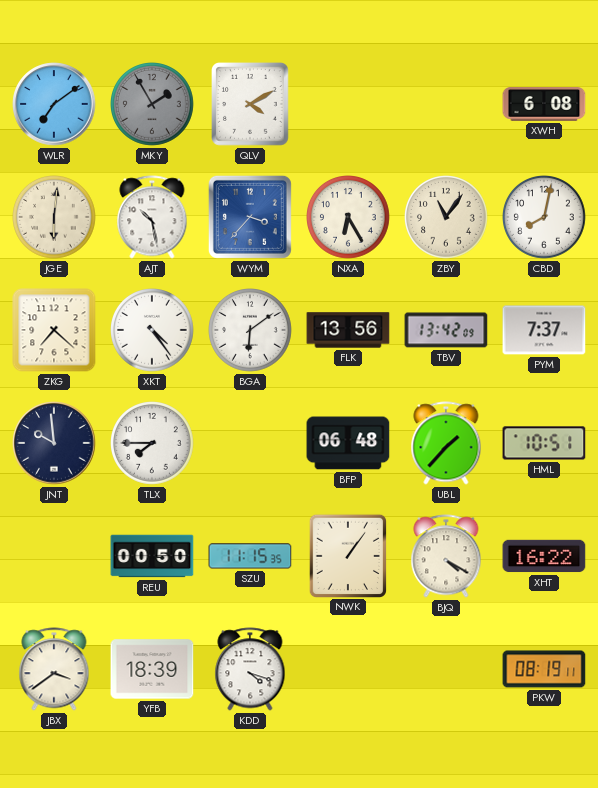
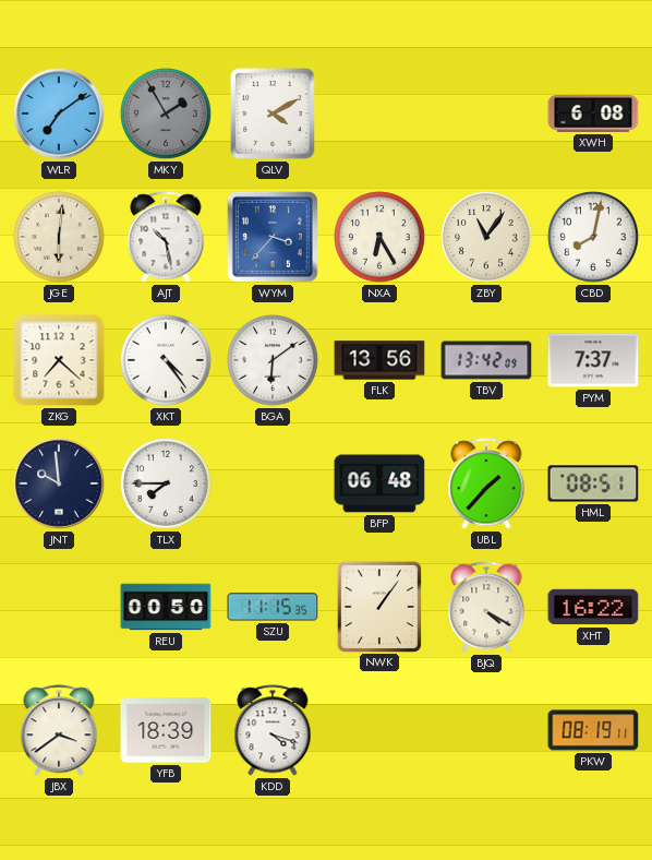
HML: 10:51 -> 08:51
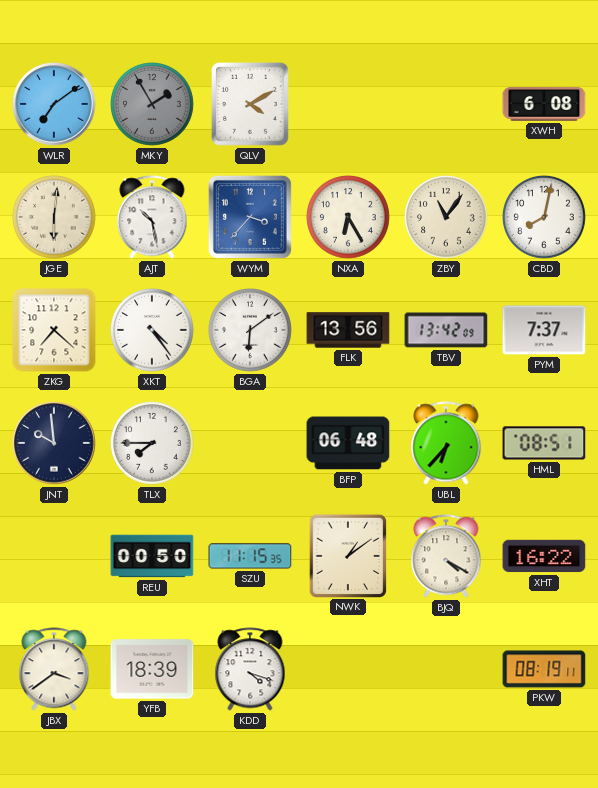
UBL: 1:37 -> 6:37
NWK: 1:06 -> 1:09
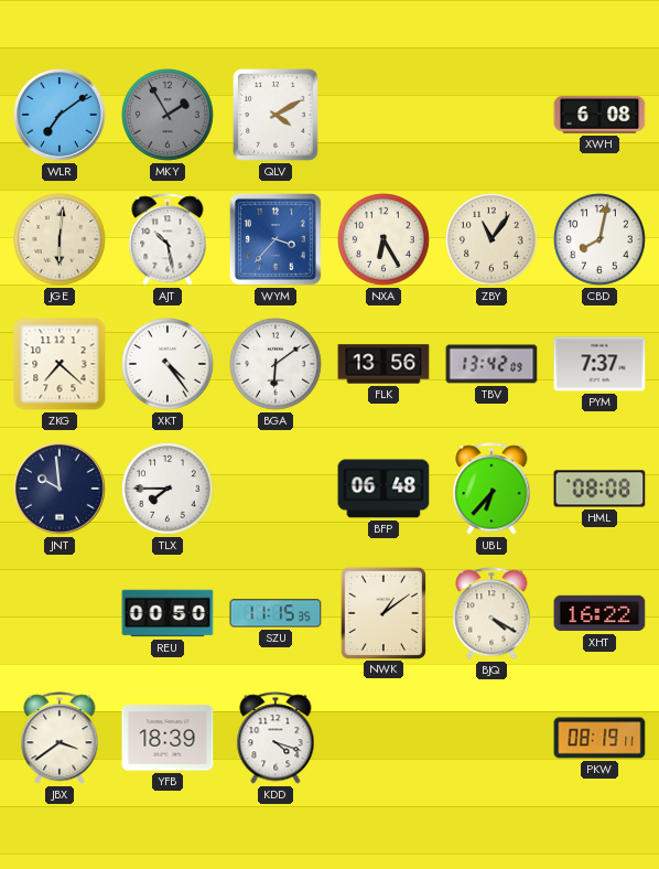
HML: 08:51 -> 08:08
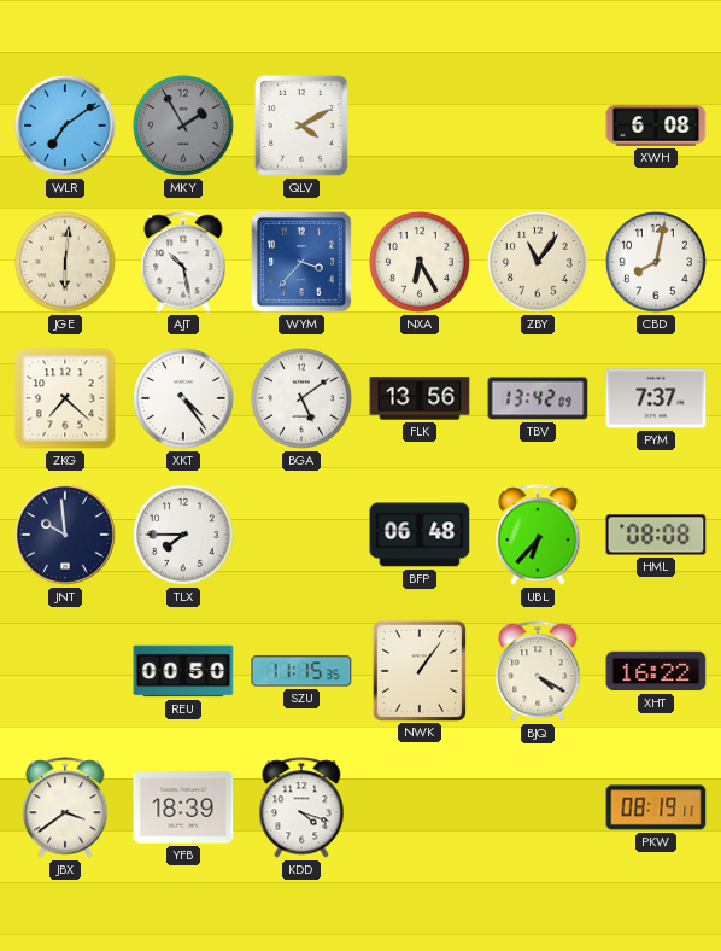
BGA: 6:09 -> 5:09
NWK: 1:09 -> 1:06
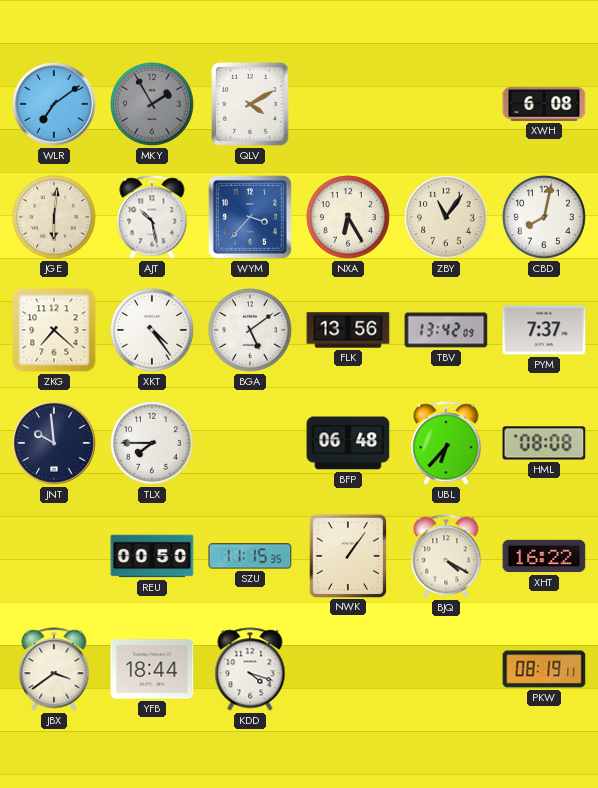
YFB: 18:39 -> 18:44
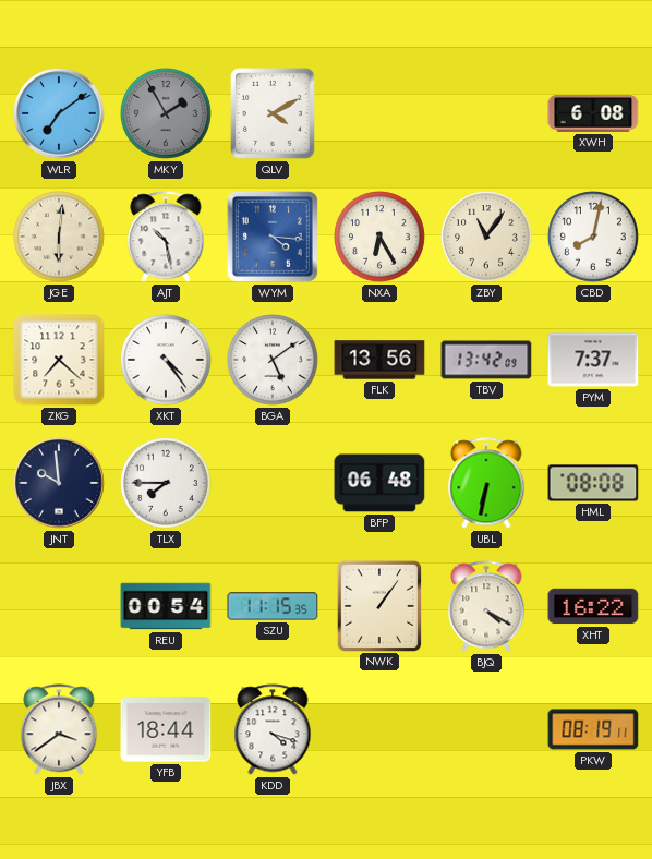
WYM: 3:37 -> 4:16
UBL: 6:37 -> 6:32
REU: 00:50 -> 00:54
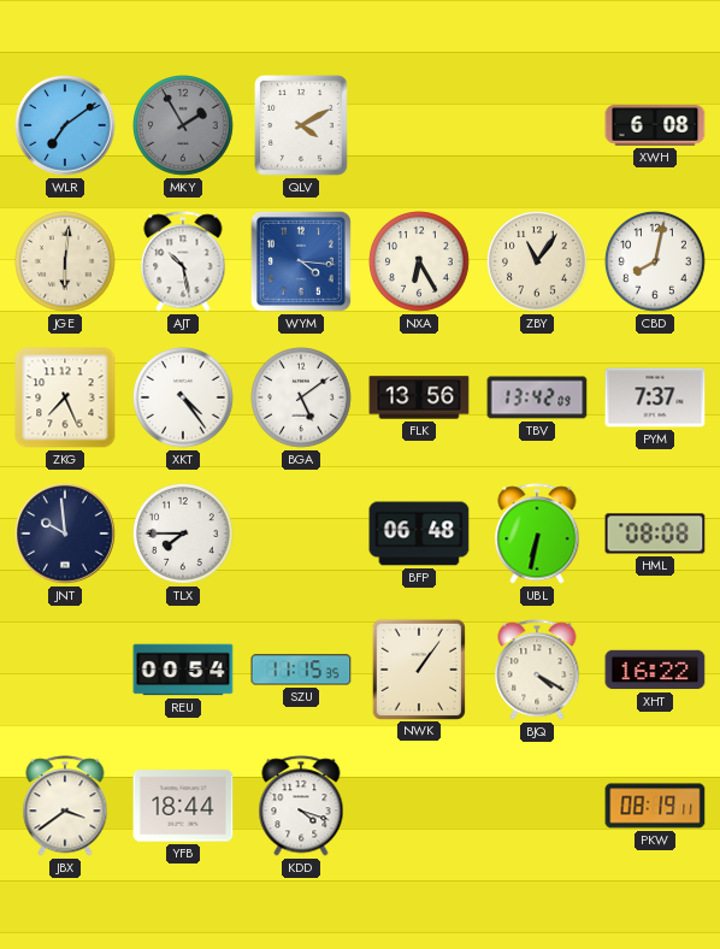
ZKG: 7:22 -> 7:26
